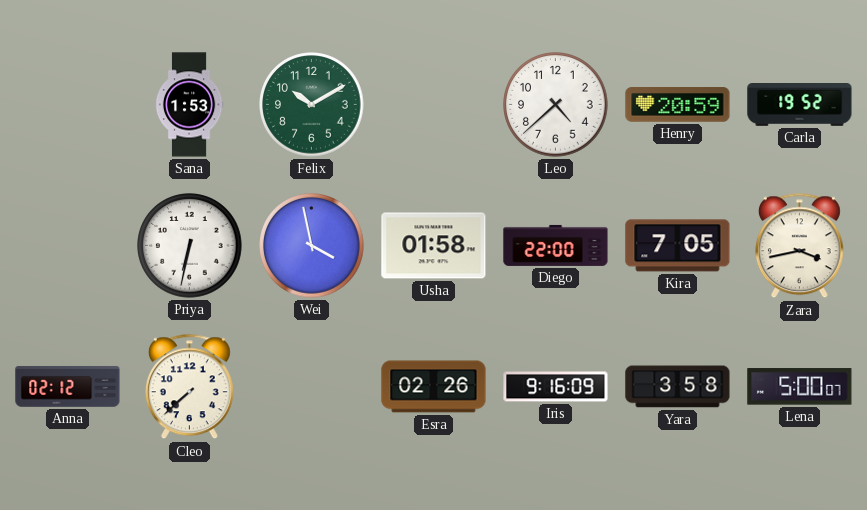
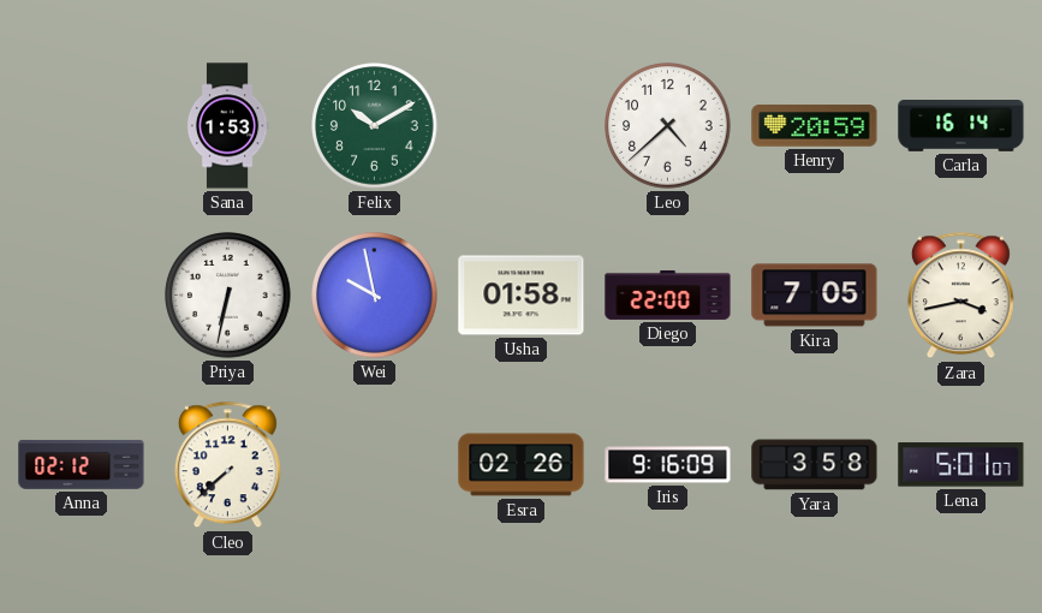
Carla: 19:52 -> 16:14
Wei: 3:58 -> 9:58
Lena: 5:00 -> 5:01
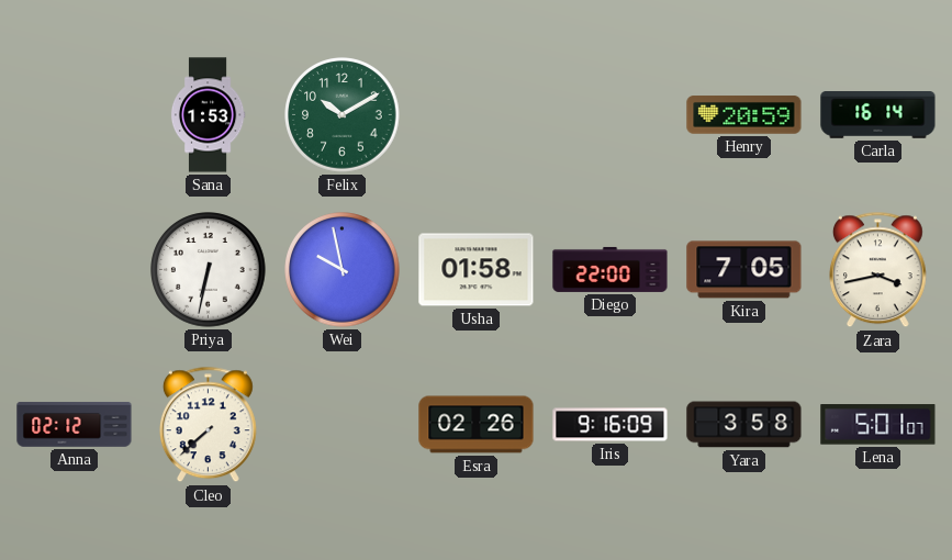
Leo: 4:38 -> none
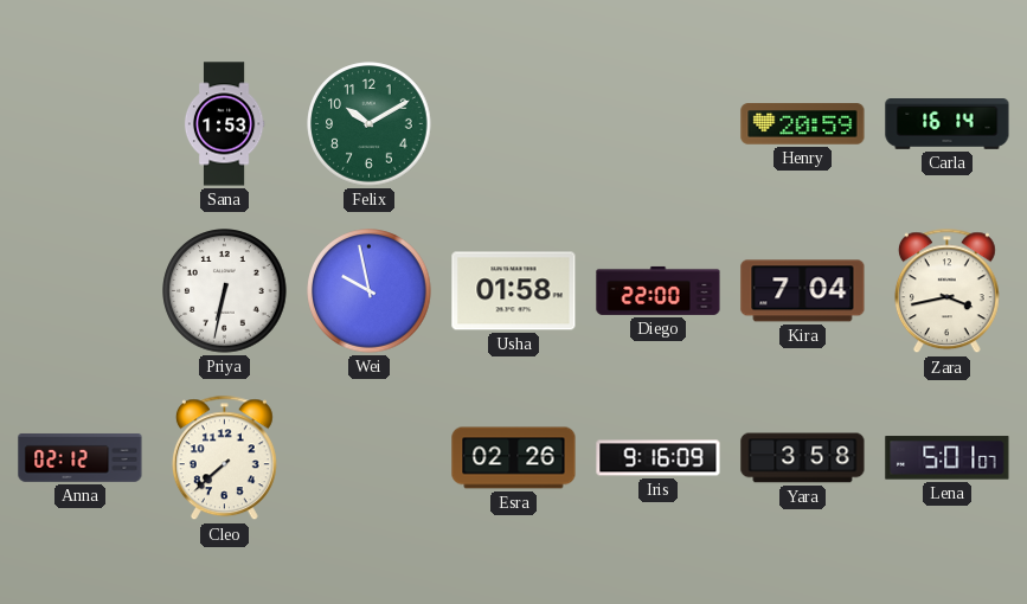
Kira: 7:05 -> 7:04
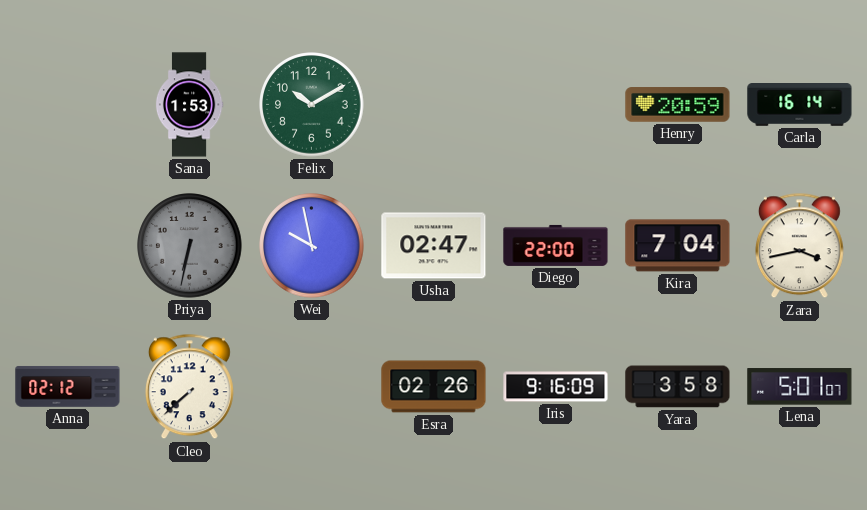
Priya dial: white -> grey
Usha: 01:58 -> 02:47
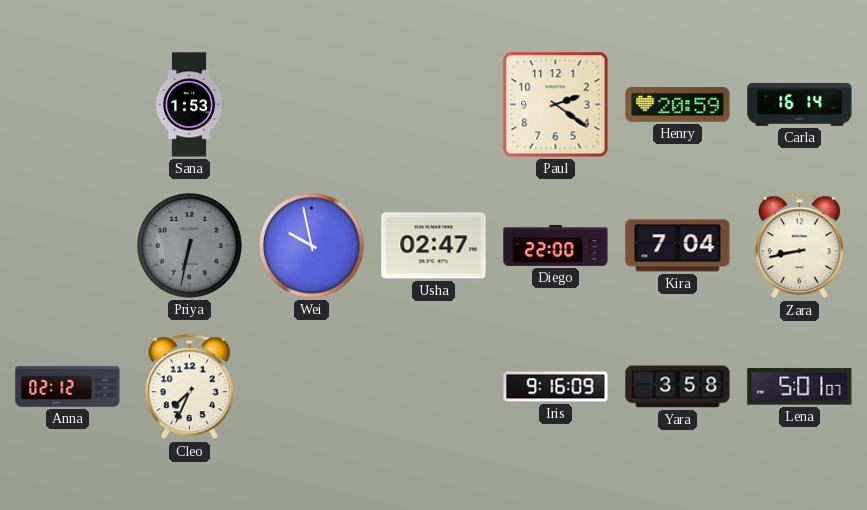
Felix: 10:10 -> none
Paul: none -> 2:21
Zara: 3:43 -> 8:43
Cleo: 7:38 -> 7:34
Esra: 02:26 -> none
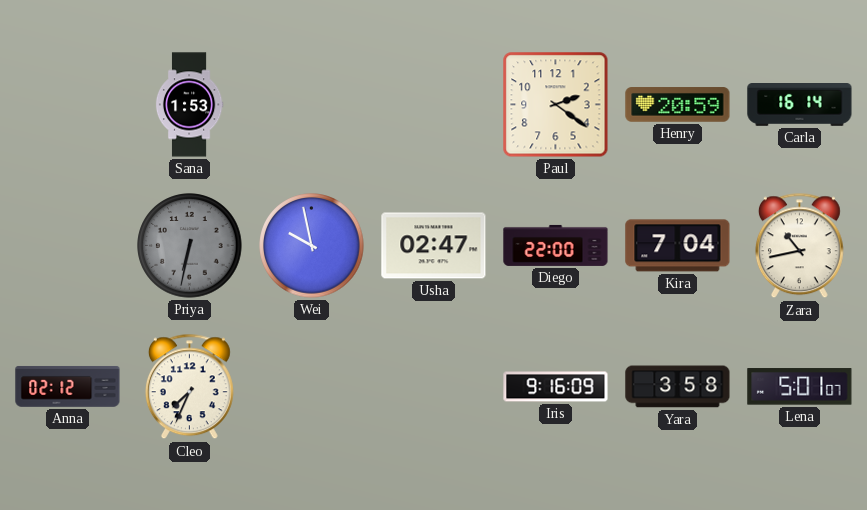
Zara: 8:43 -> 10:43
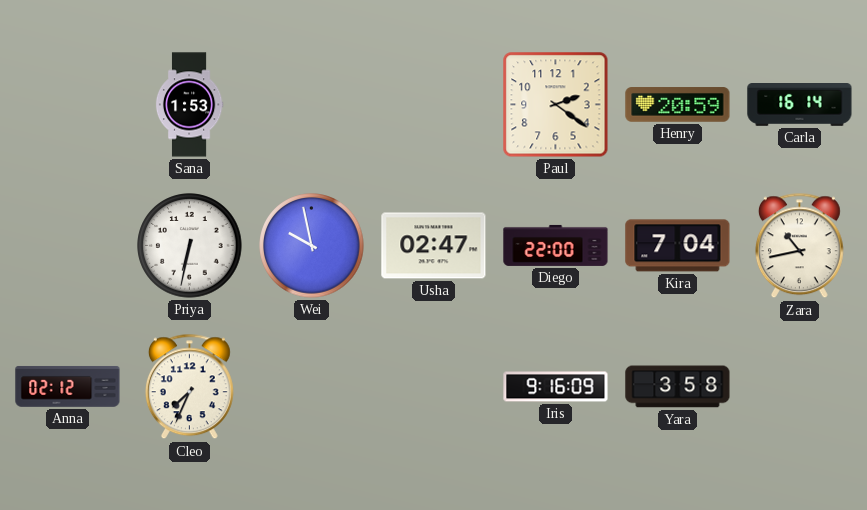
Priya dial: grey -> white
Lena: 5:01 -> none
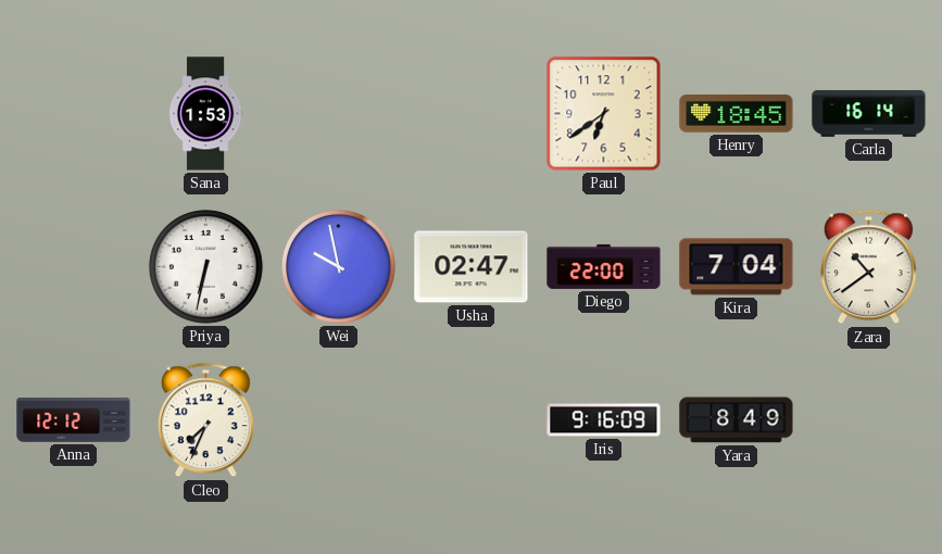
Paul: 2:21 -> 6:39
Henry: 20:59 -> 18:45
Zara: 10:43 -> 10:39
Anna: 02:12 -> 12:12
Yara: 3:58 -> 8:49
